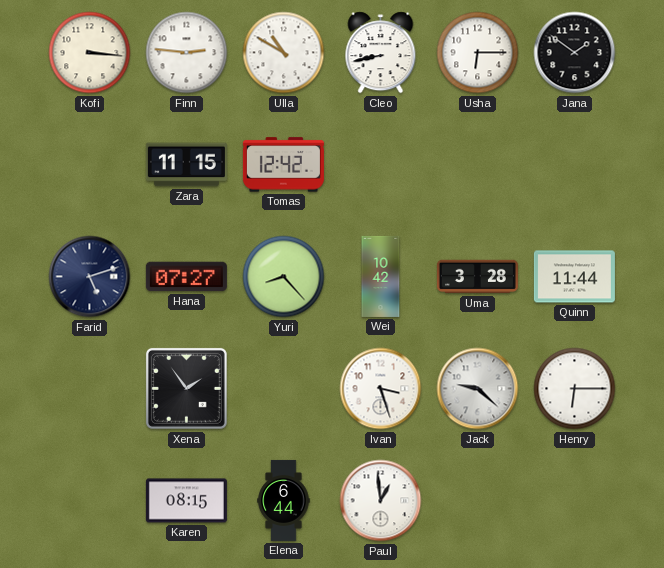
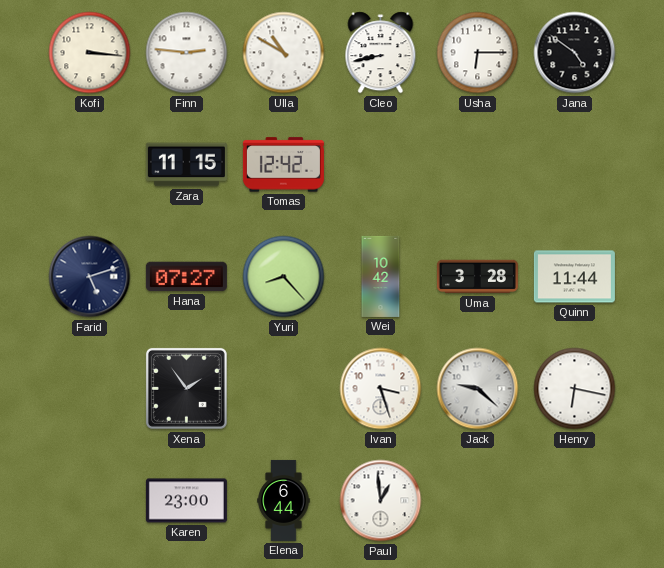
Jana: 1:51 -> 4:51
Henry: 6:15 -> 6:17
Karen: 08:15 -> 23:00
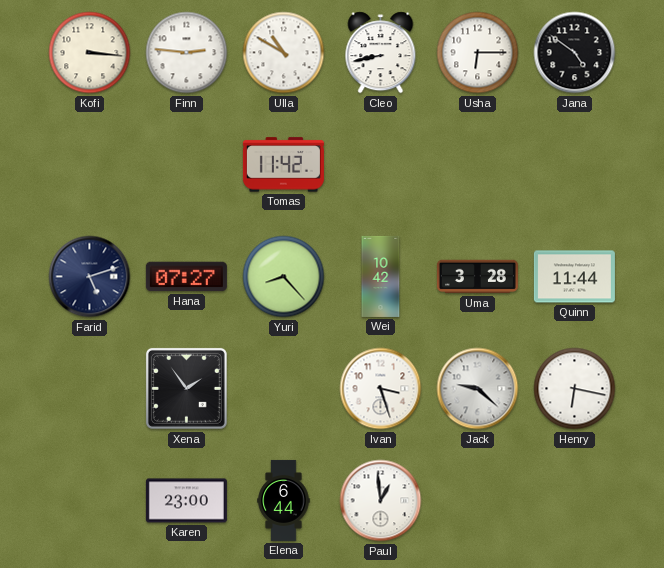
Zara: 11:15 -> none
Tomas: 12:42 -> 11:42
